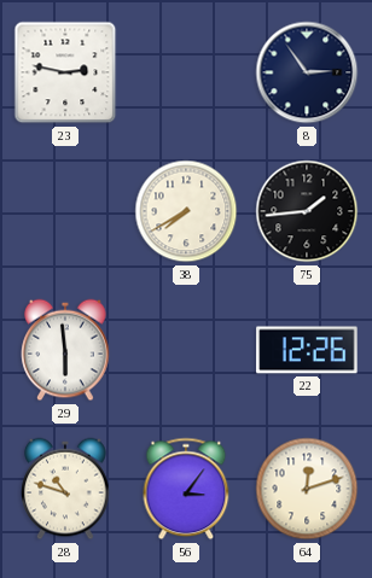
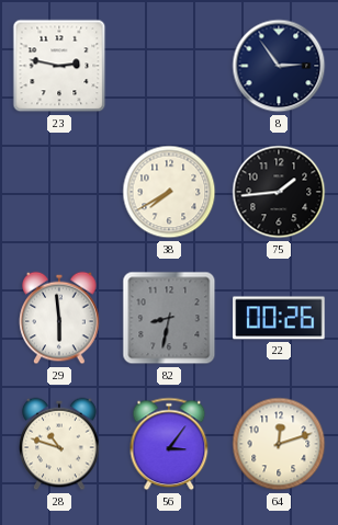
82: none -> 8:32
22: 12:26 -> 00:26
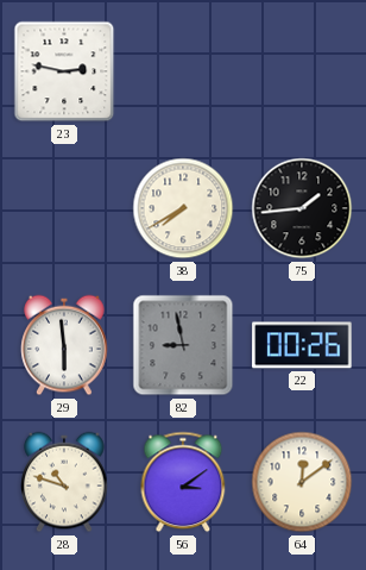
8: 2:54 -> none
82: 8:32 -> 8:58
56: 3:06 -> 3:09
64: 12:12 -> 12:09
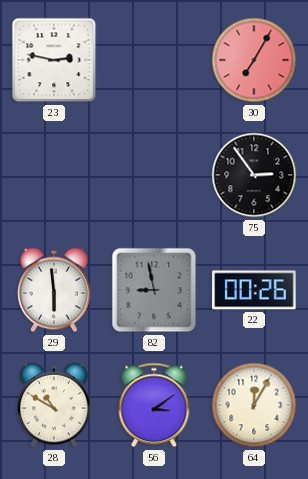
30: none -> 7:05
38: 7:40 -> none
75: 1:44 -> 2:54
28: 10:48 -> 10:50
64: 12:09 -> 12:05
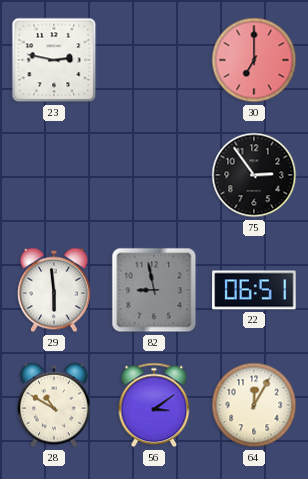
30: 7:05 -> 7:00
22: 00:26 -> 06:51
